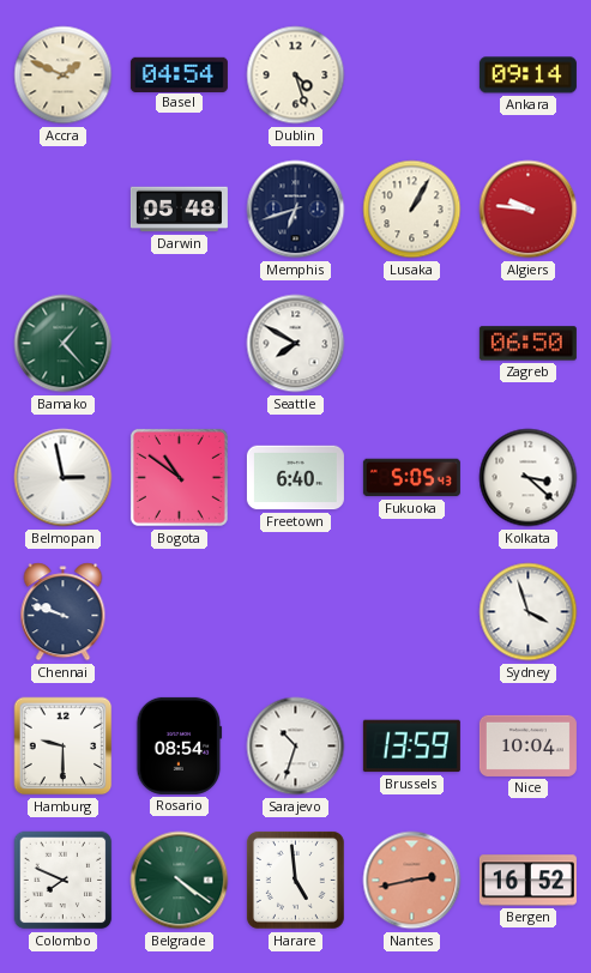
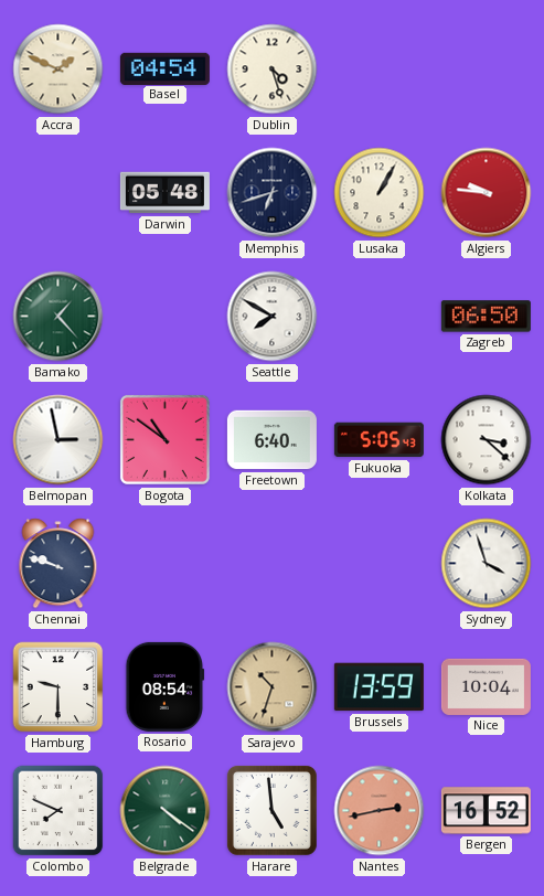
Ankara: 09:14 -> none
Sarajevo dial: white -> champagne
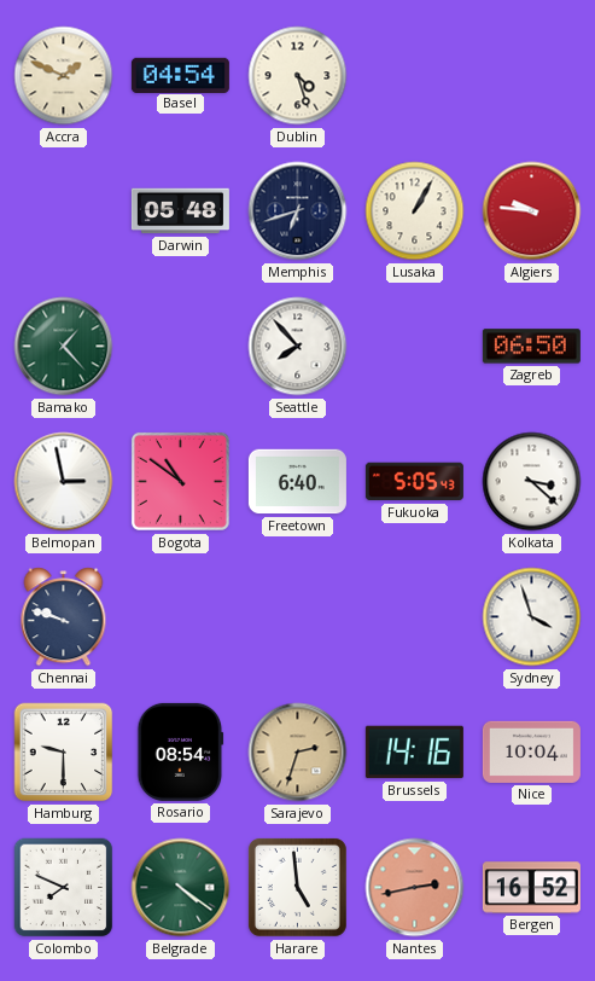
Seattle: 7:50 -> 7:53
Sarajevo: 10:33 -> 2:33
Brussels: 13:59 -> 14:16
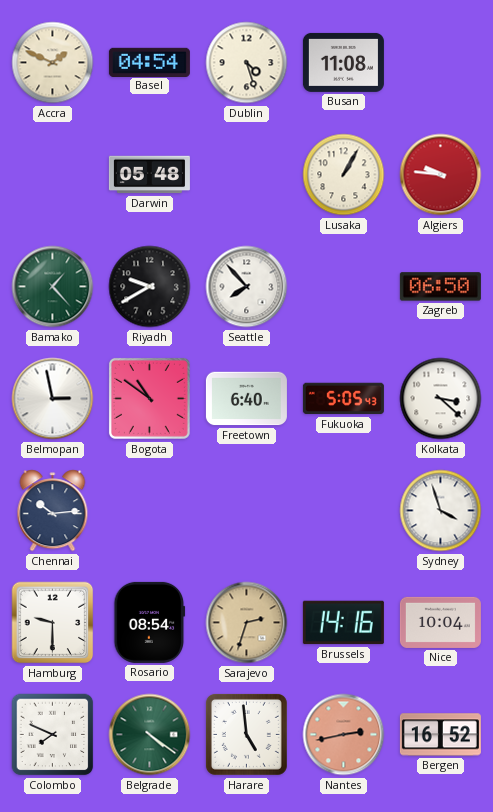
Busan: none -> 11:08
Memphis: 6:42 -> none
Riyadh: none -> 9:40
Chennai: 9:48 -> 10:14
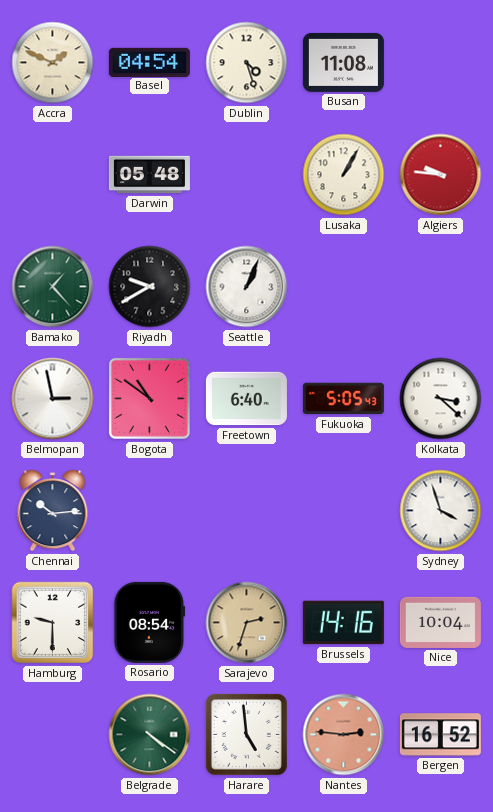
Seattle: 7:53 -> 1:04
Zagreb: 06:50 -> none
Colombo: 7:49 -> none
Nantes: 2:43 -> 2:46
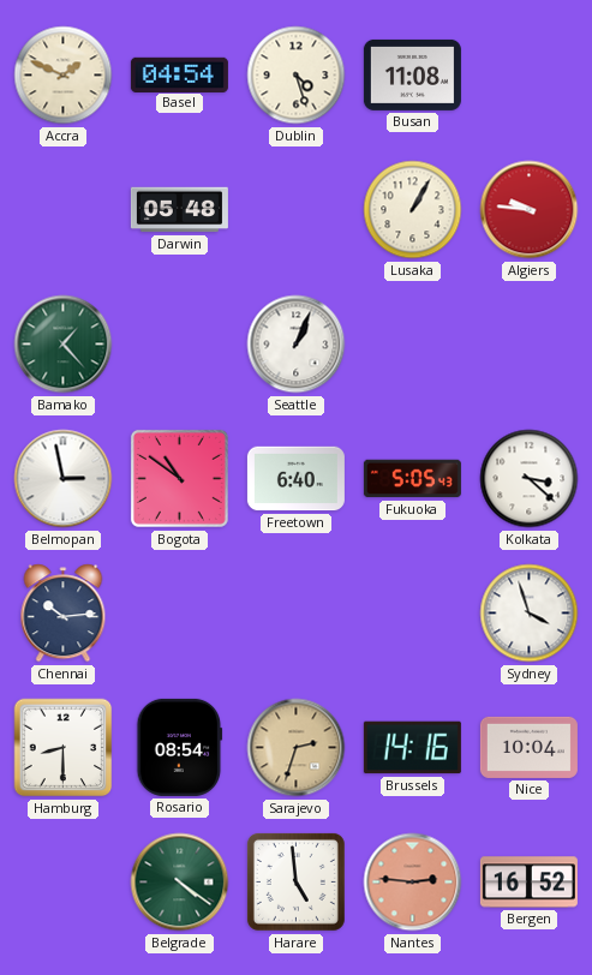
Riyadh: 9:40 -> none
Hamburg: 9:30 -> 8:30
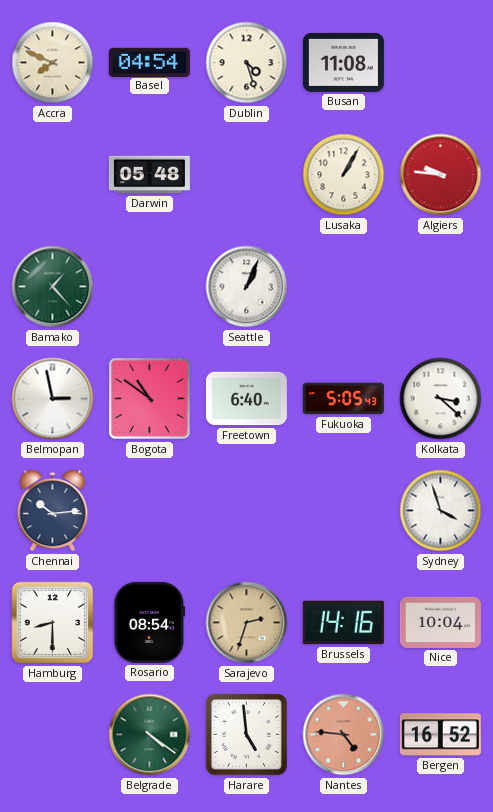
Accra: 1:49 -> 7:49
Nantes: 2:46 -> 4:46
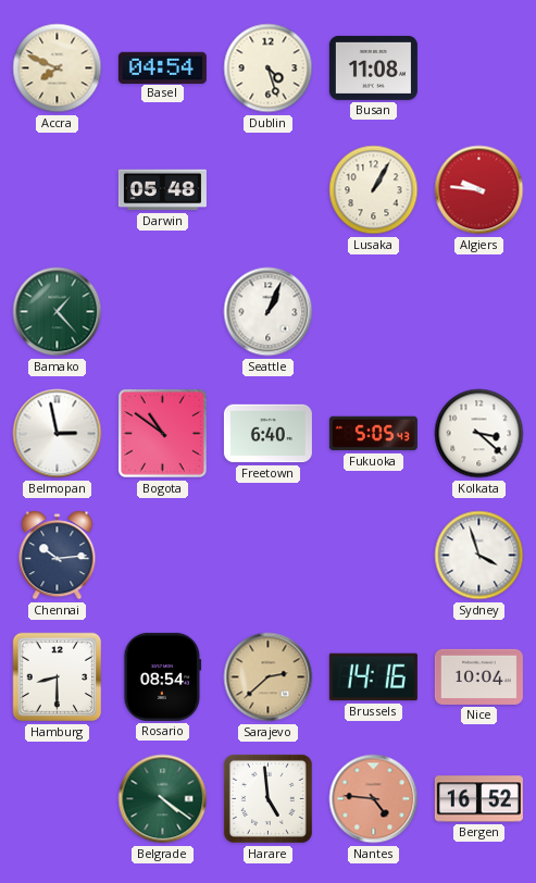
Sarajevo: 2:33 -> 2:38
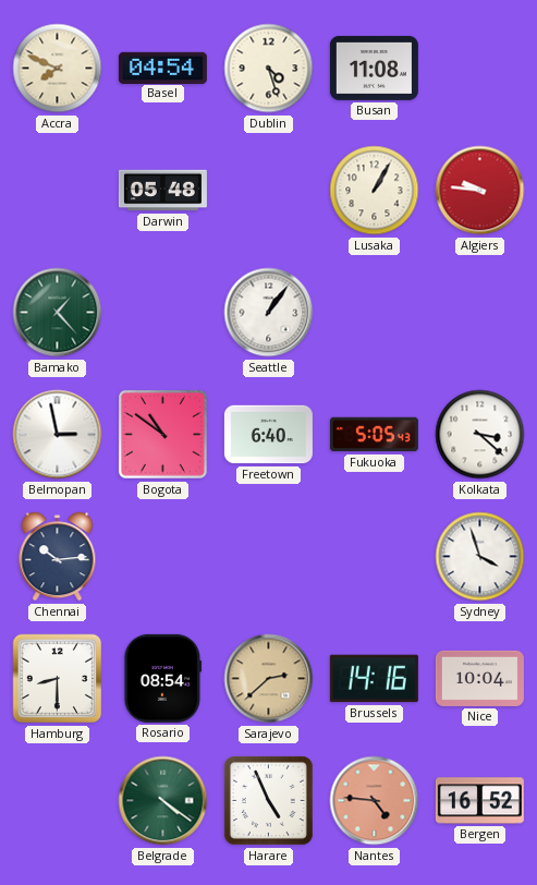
Seattle: 1:04 -> 1:06
Harare: 4:59 -> 4:56
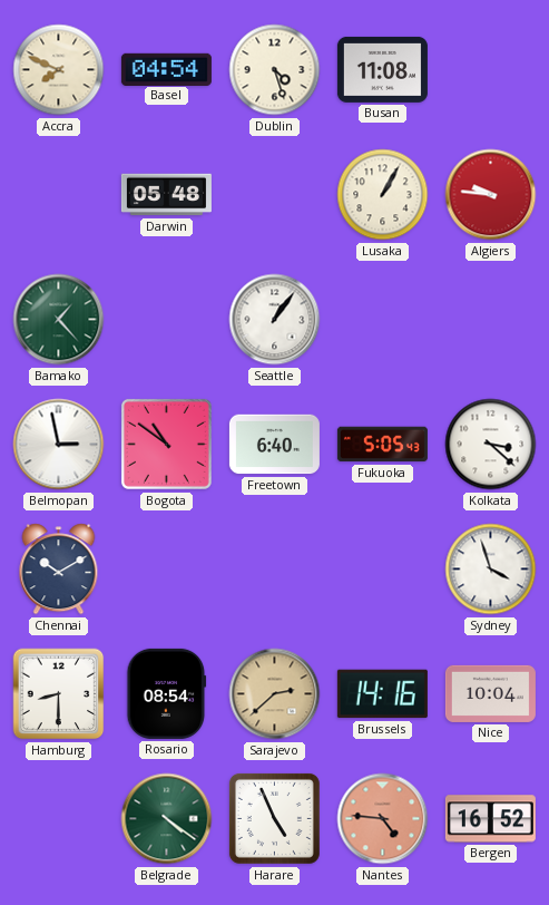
Chennai: 10:14 -> 10:10
